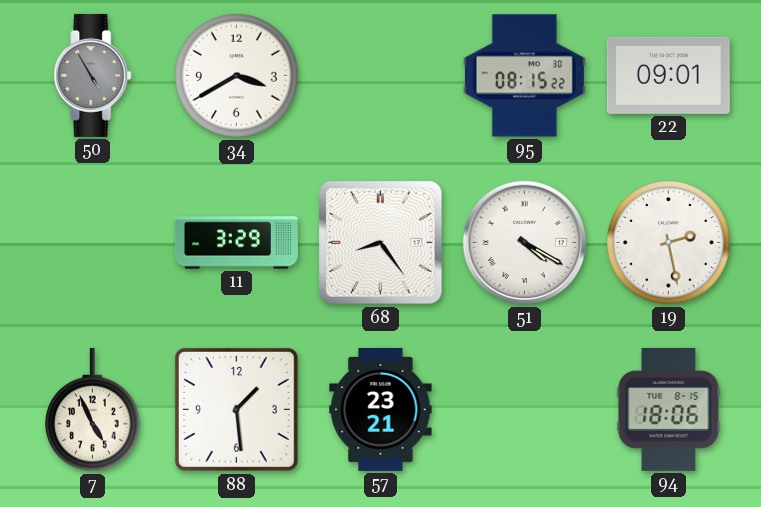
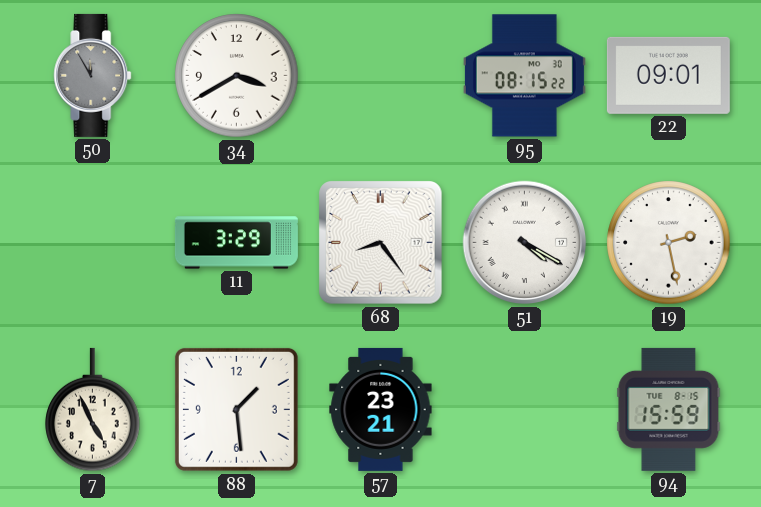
50: 4:55 -> 11:55
94: 18:06 -> 15:59
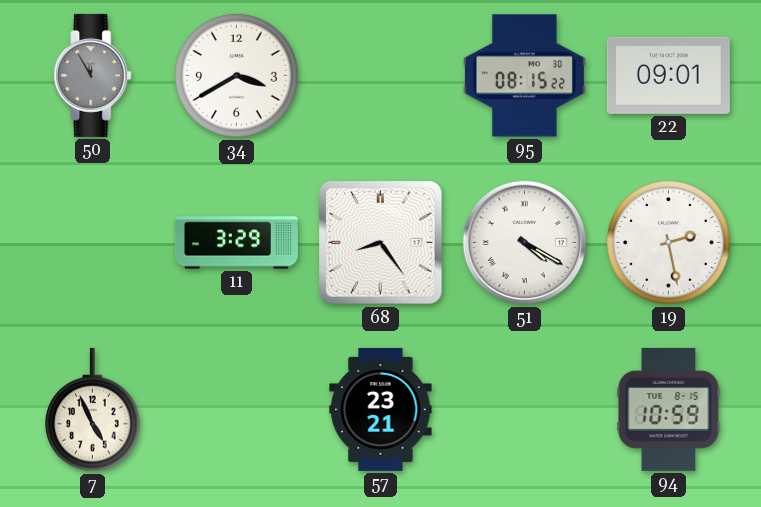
88: 1:29 -> none
94: 15:59 -> 10:59
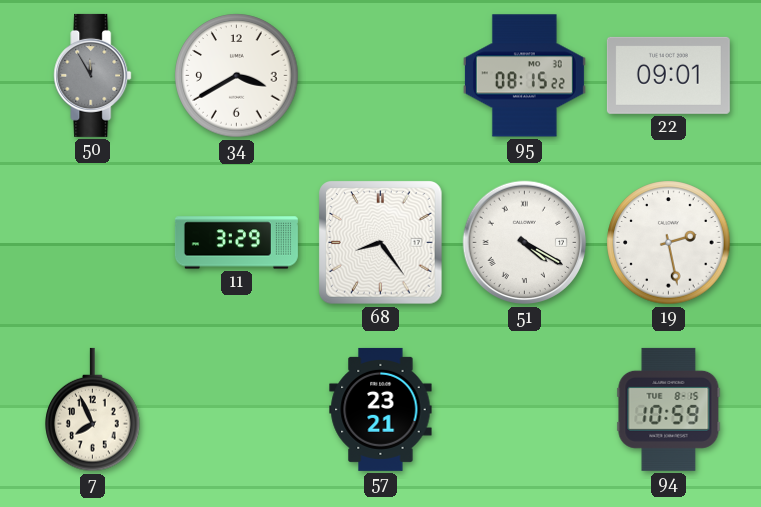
7: 4:56 -> 7:56
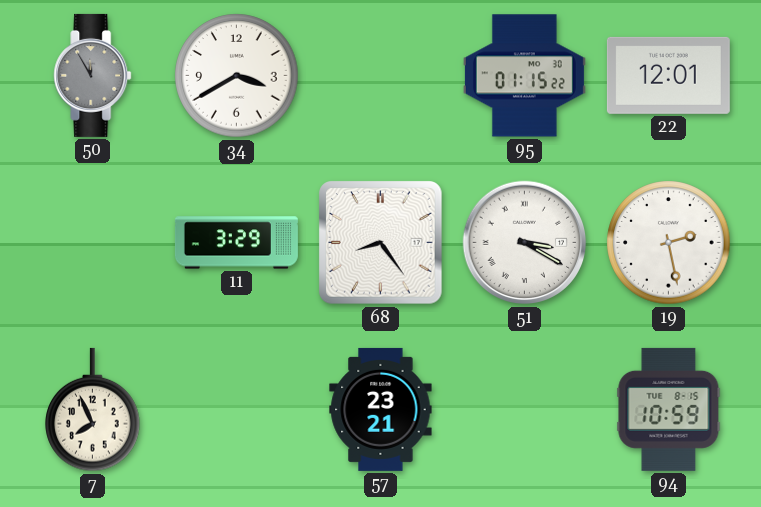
95: 08:15 -> 01:15
22: 09:01 -> 12:01
51: 4:20 -> 3:20
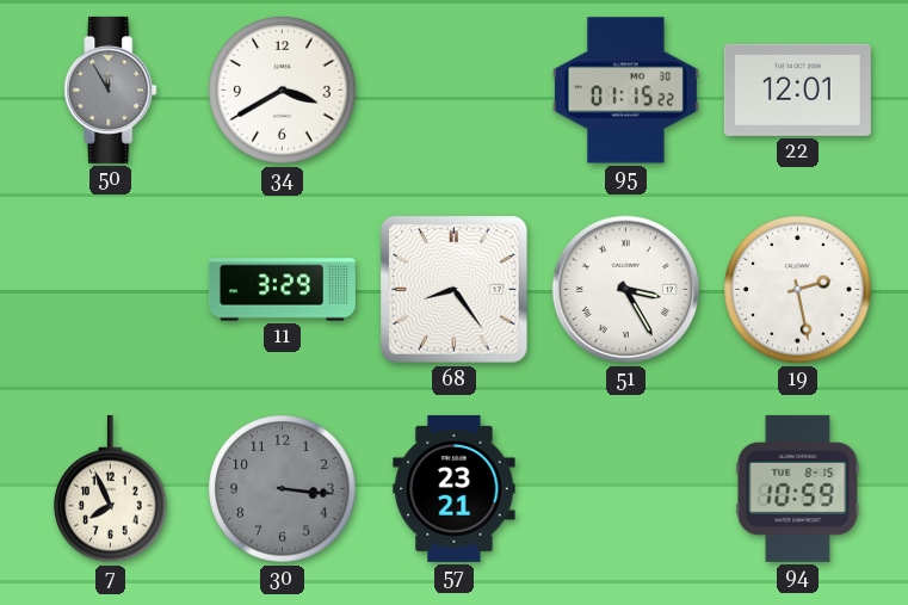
51: 3:20 -> 3:25
30: none -> 3:16
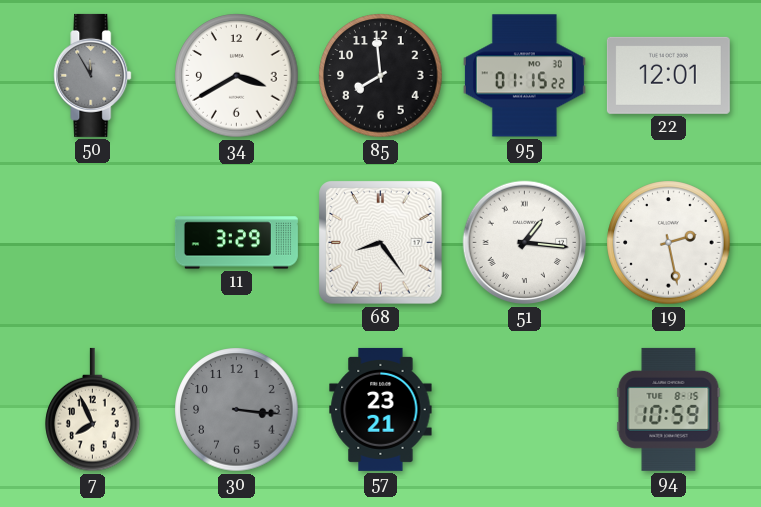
85: none -> 7:59
51: 3:25 -> 1:16
